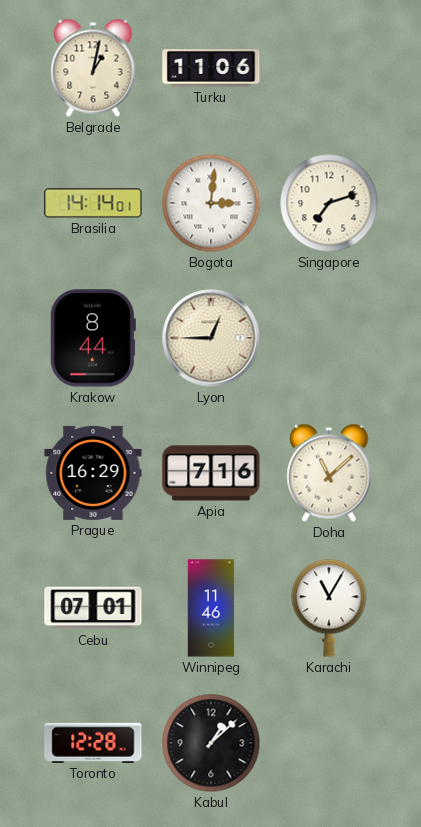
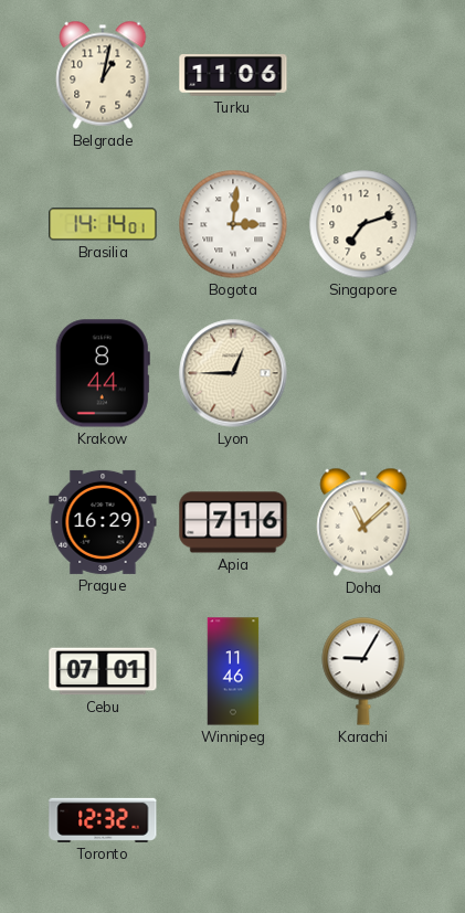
Karachi: 11:05 -> 9:05
Toronto: 12:28 -> 12:32
Kabul: 1:08 -> none
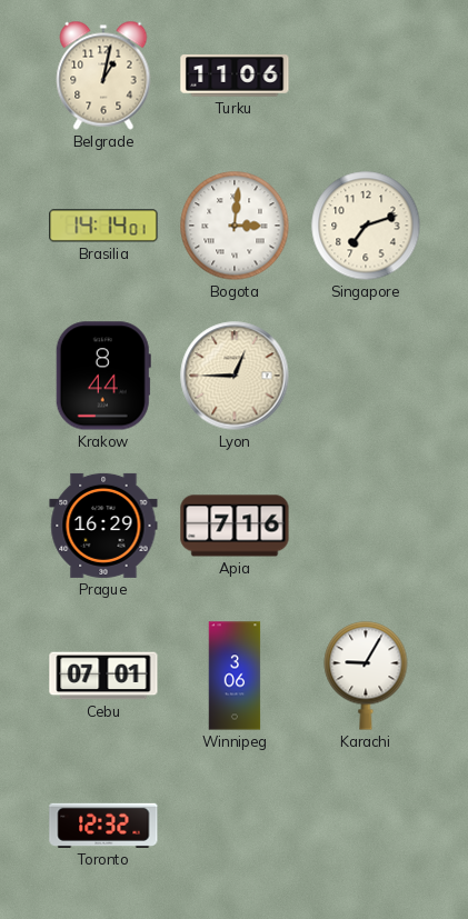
Doha: 11:08 -> none
Winnipeg: 11:46 -> 3:06
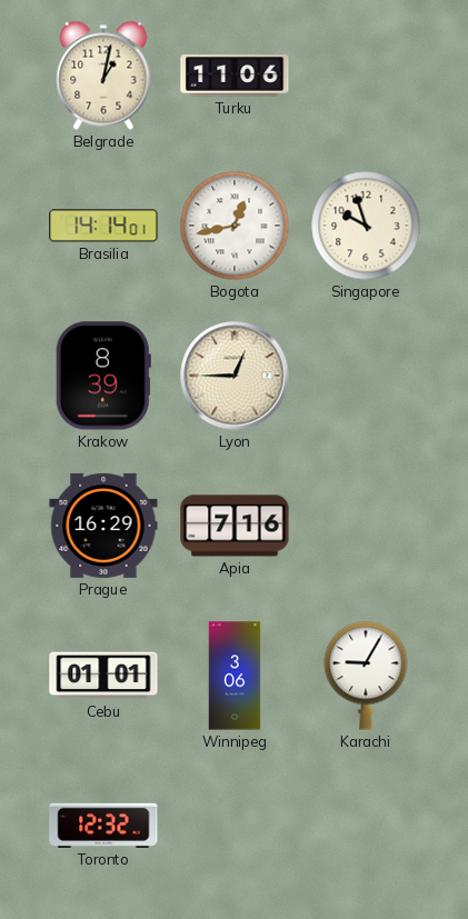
Bogota: 3:01 -> 12:43
Singapore: 7:12 -> 9:57
Krakow: 8:44 -> 8:39
Cebu: 07:01 -> 01:01
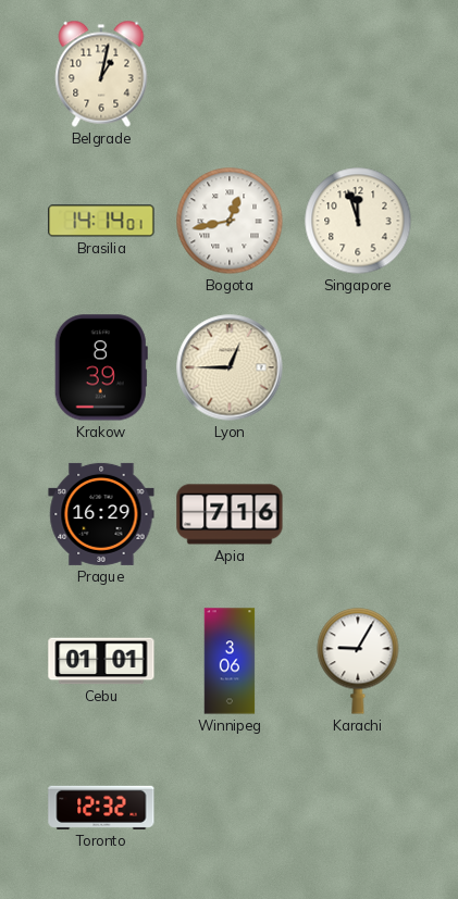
Turku: 11:06 -> none
Singapore: 9:57 -> 11:57
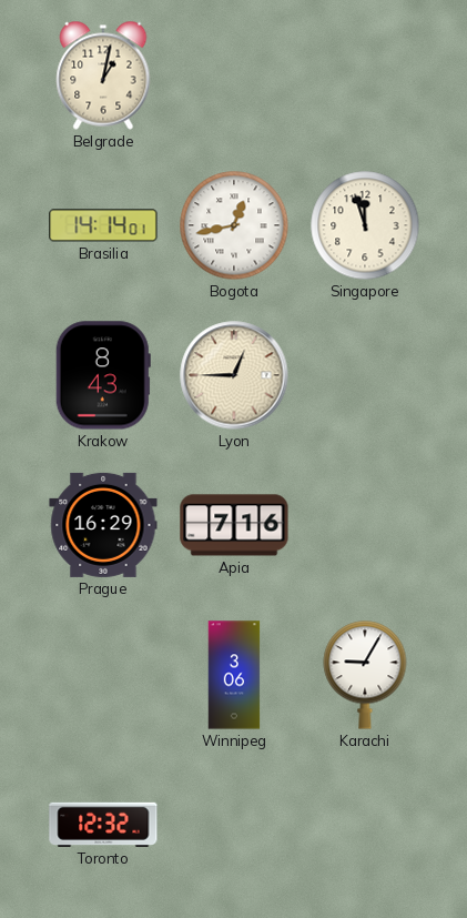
Krakow: 8:39 -> 8:43
Cebu: 01:01 -> none
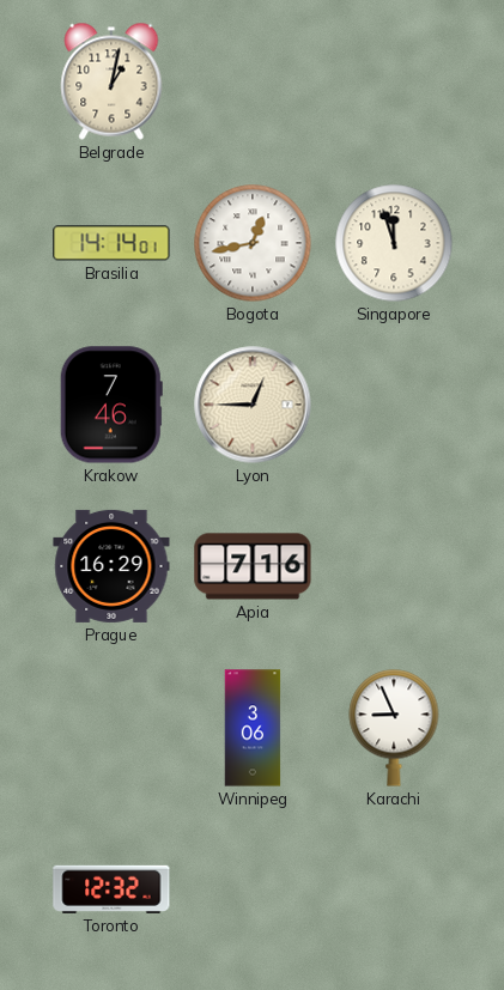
Krakow: 8:43 -> 7:46
Karachi: 9:05 -> 8:56
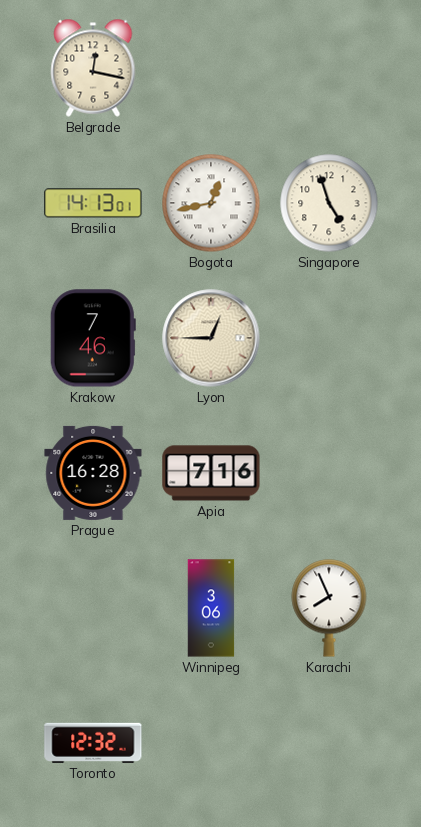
Belgrade: 1:02 -> 12:17
Brasilia: 14:14 -> 14:13
Singapore: 11:57 -> 4:57
Prague: 16:29 -> 16:28
Karachi: 8:56 -> 7:56
